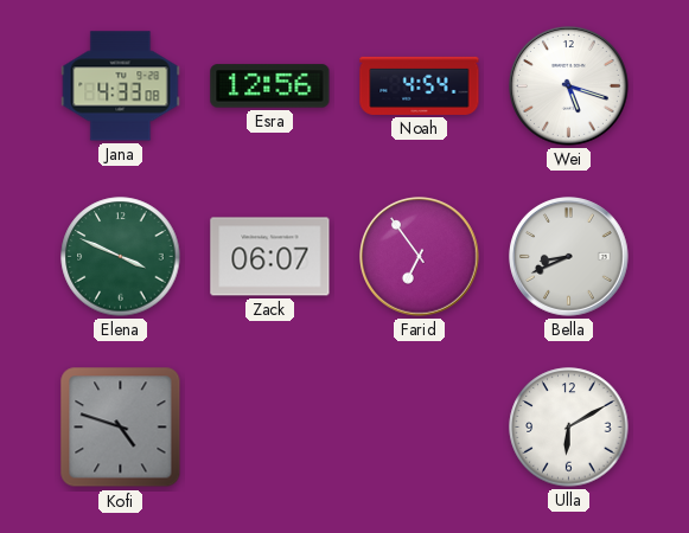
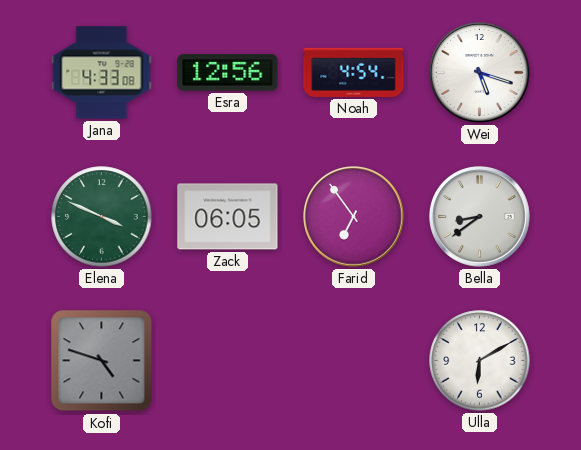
Zack: 06:07 -> 06:05
Bella: 8:41 -> 8:39
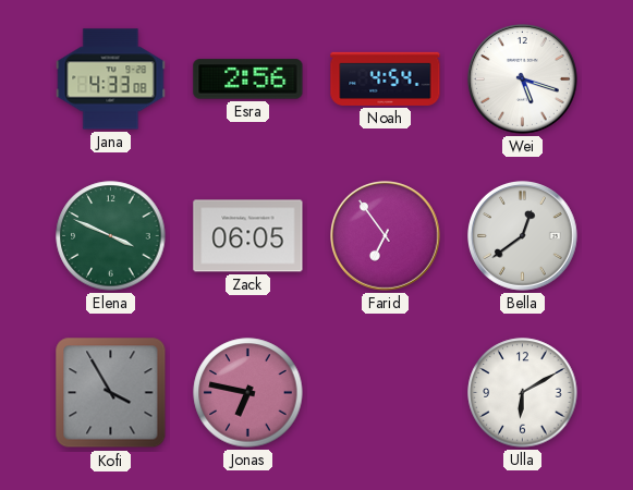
Esra: 12:56 -> 2:56
Bella: 8:39 -> 12:39
Kofi: 4:48 -> 3:55
Jonas: none -> 6:47
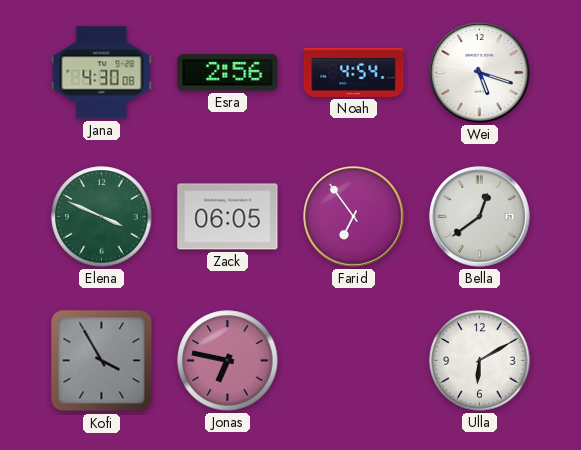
Jana: 4:33 -> 4:30
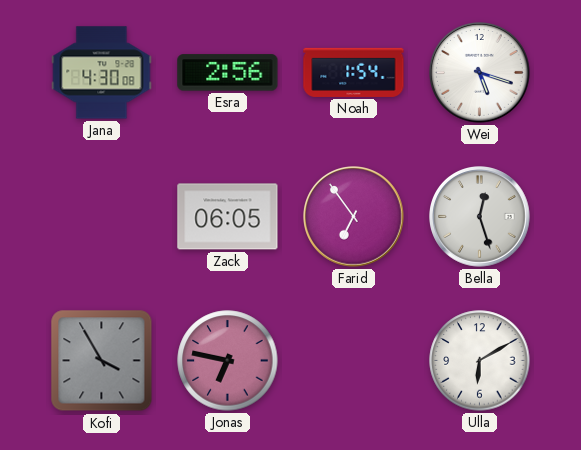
Noah: 4:54 -> 1:54
Elena: 3:49 -> none
Bella: 12:39 -> 12:27
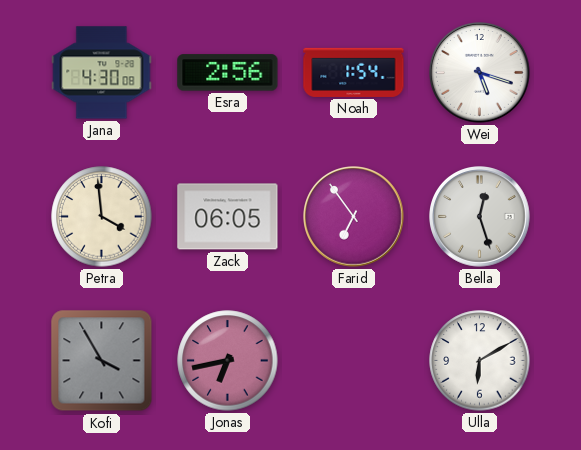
Petra: none -> 3:59
Jonas: 6:47 -> 6:43
